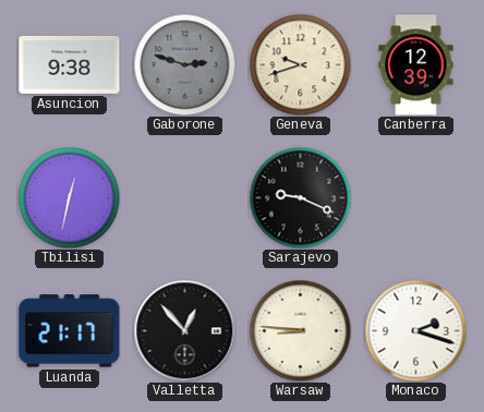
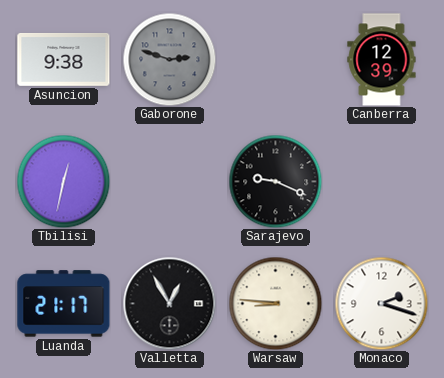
Geneva: 9:42 -> none
Valletta: 12:53 -> 12:55
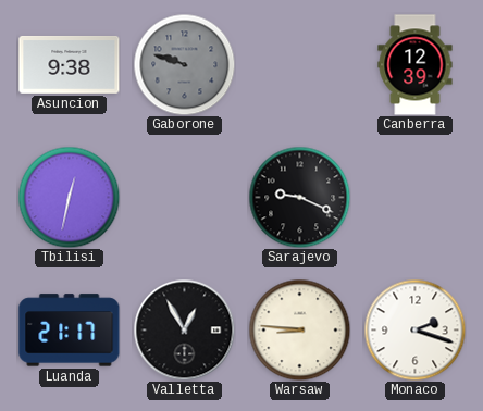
Gaborone: 2:48 -> 9:48
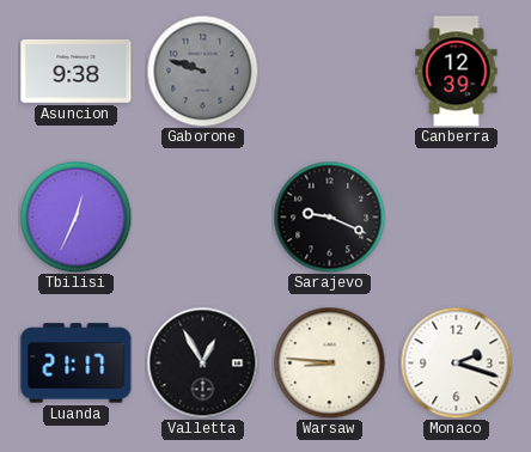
Tbilisi: 12:32 -> 12:34
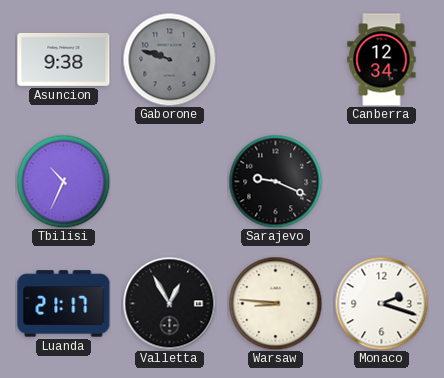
Canberra: 12:39 -> 12:34
Tbilisi: 12:34 -> 10:34
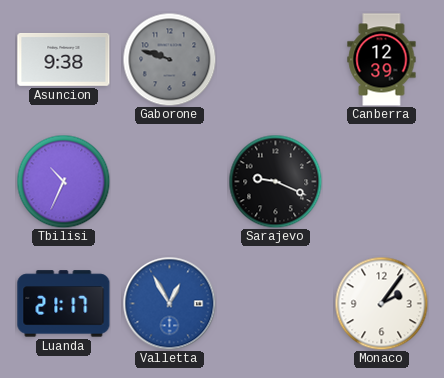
Canberra: 12:34 -> 12:39
Valletta dial: black -> blue
Warsaw: 8:46 -> none
Monaco: 2:18 -> 2:06
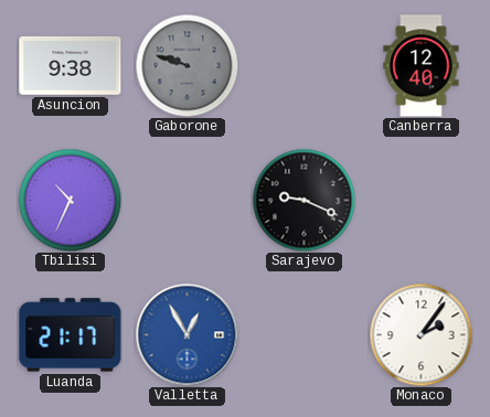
Canberra: 12:39 -> 12:40
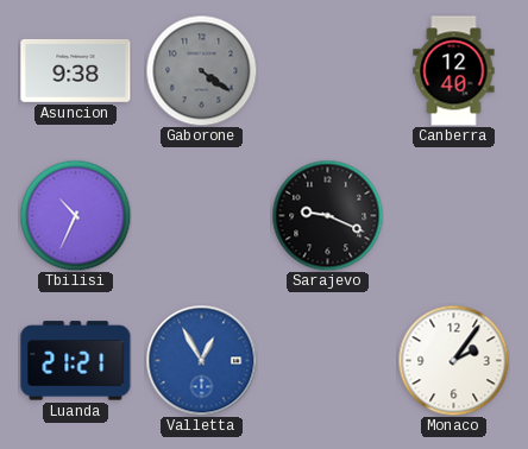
Gaborone: 9:48 -> 4:21
Luanda: 21:17 -> 21:21
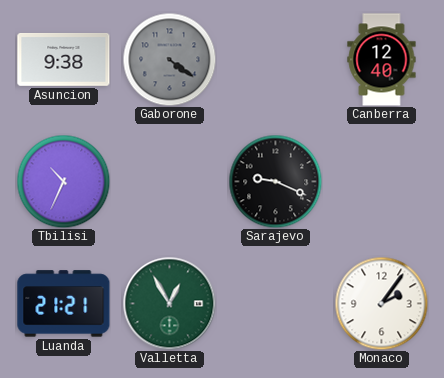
Valletta dial: blue -> green
